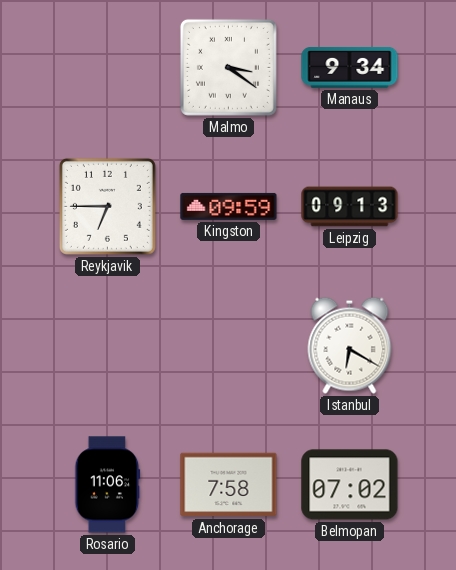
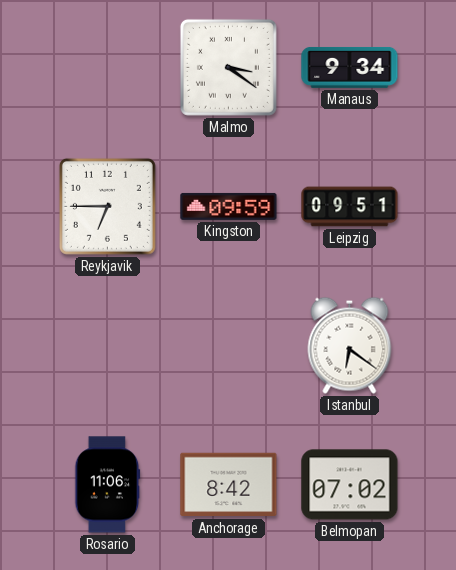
Leipzig: 09:13 -> 09:51
Istanbul: 6:20 -> 6:21
Anchorage: 7:58 -> 8:42
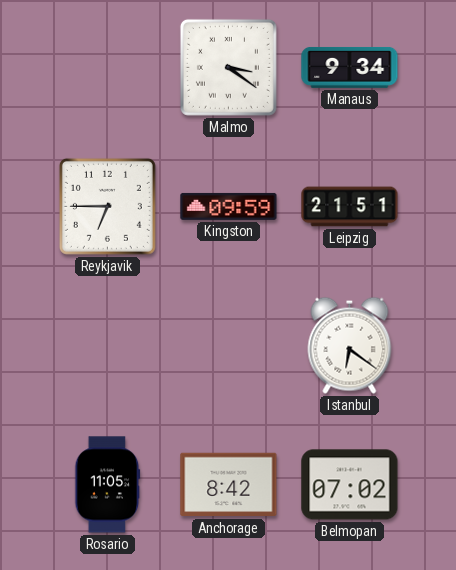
Leipzig: 09:51 -> 21:51
Rosario: 11:06 -> 11:05
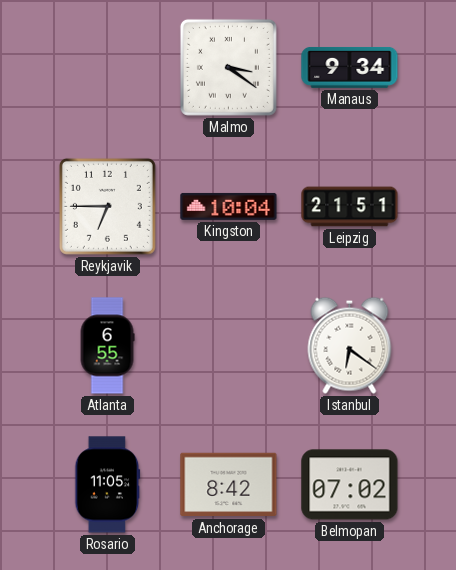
Kingston: 09:59 -> 10:04
Atlanta: none -> 6:55
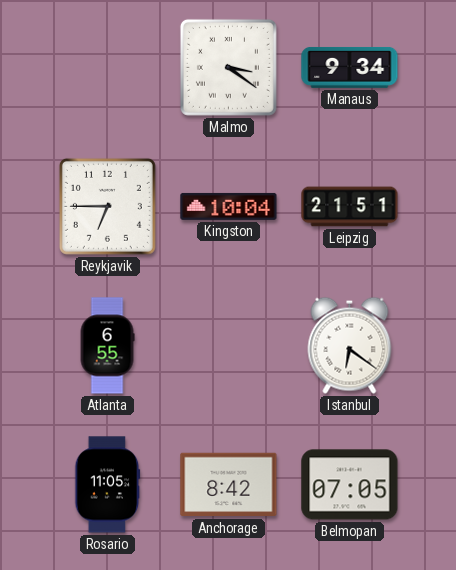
Belmopan: 07:02 -> 07:05
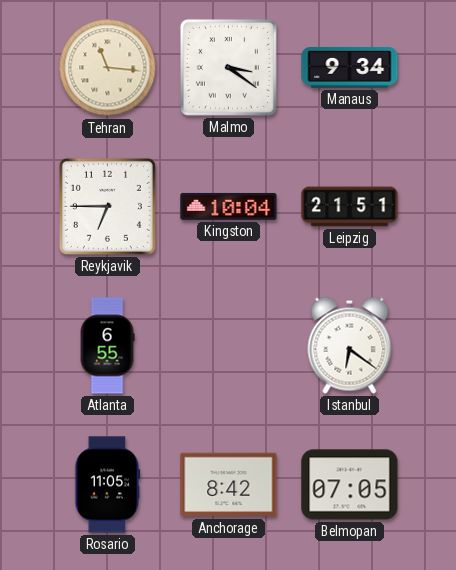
Tehran: none -> 11:16
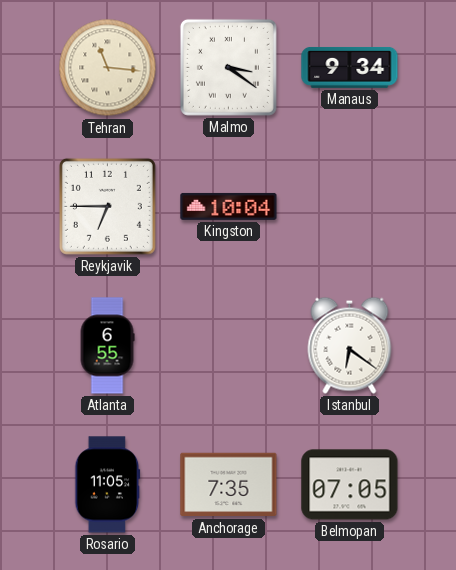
Leipzig: 21:51 -> none
Anchorage: 8:42 -> 7:35
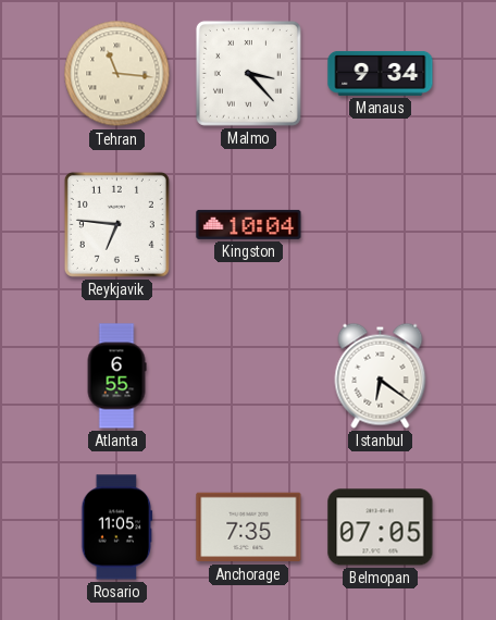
Malmo: 3:21 -> 3:23
Reykjavik: 6:45 -> 6:46
